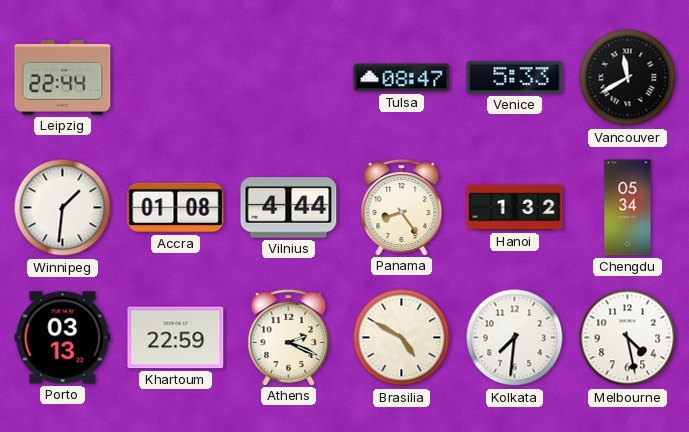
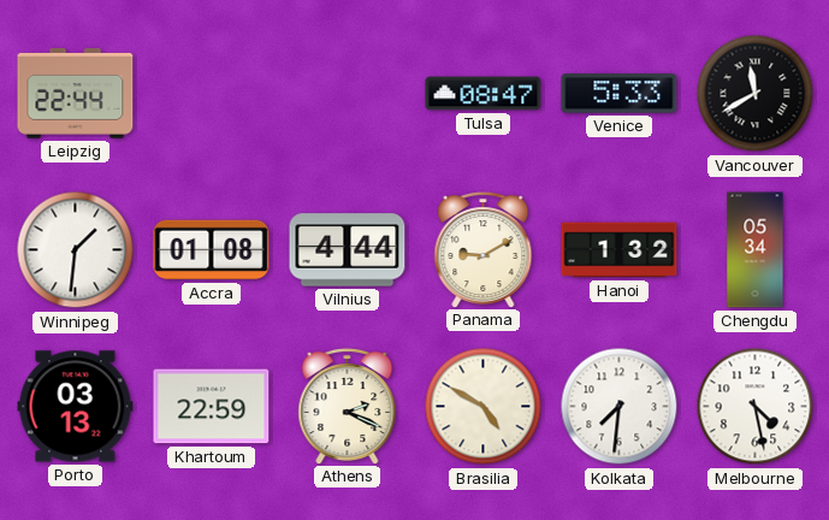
Panama: 8:24 -> 9:10
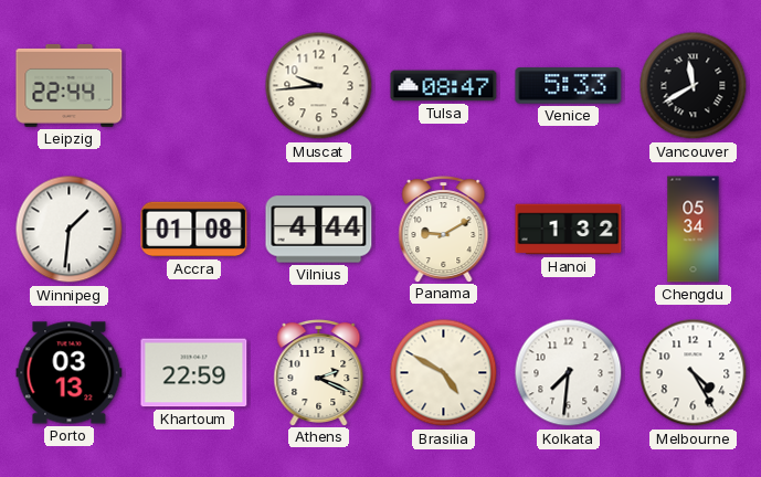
Muscat: none -> 9:44
Melbourne: 4:28 -> 4:25
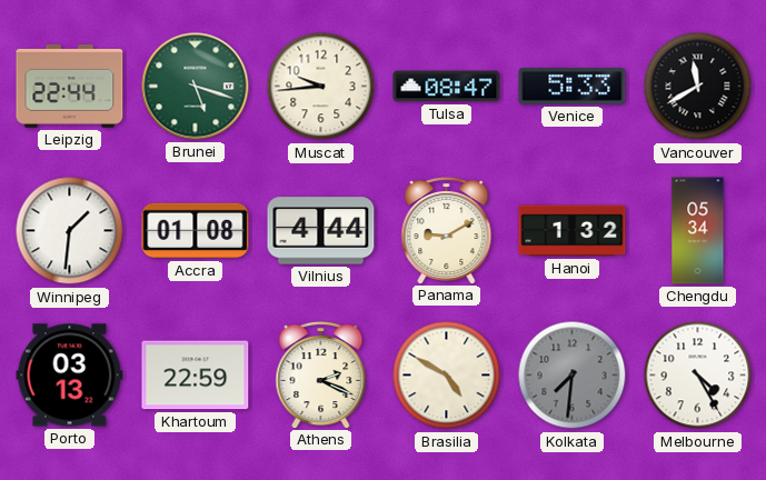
Brunei: none -> 5:18
Kolkata dial: white -> grey
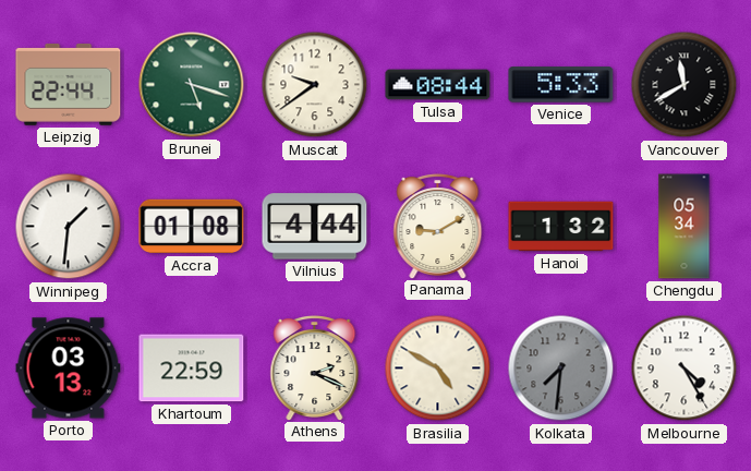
Muscat: 9:44 -> 9:39
Tulsa: 08:47 -> 08:44
